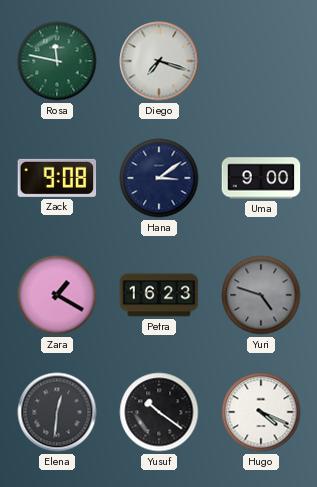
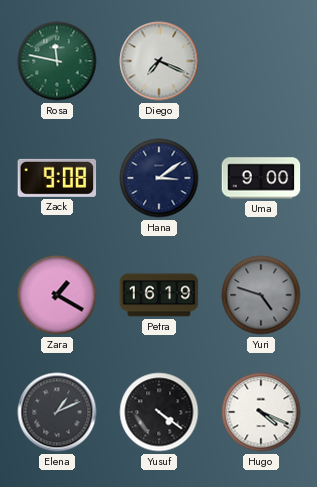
Diego: 7:18 -> 7:19
Petra: 16:23 -> 16:19
Elena: 12:31 -> 1:11
Yusuf: 10:21 -> 4:21
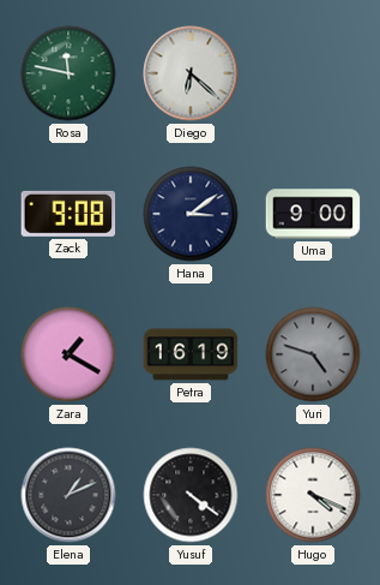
Diego: 7:19 -> 6:22
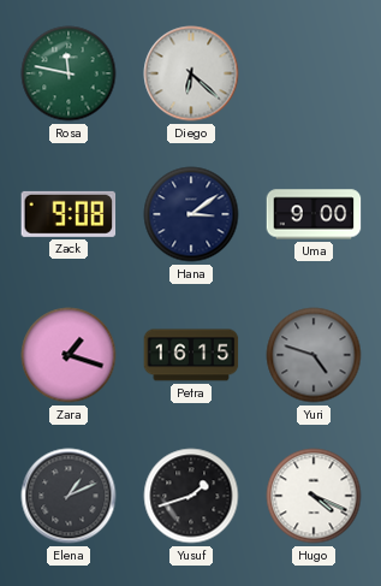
Zara: 1:20 -> 1:18
Petra: 16:19 -> 16:15
Yusuf: 4:21 -> 1:42
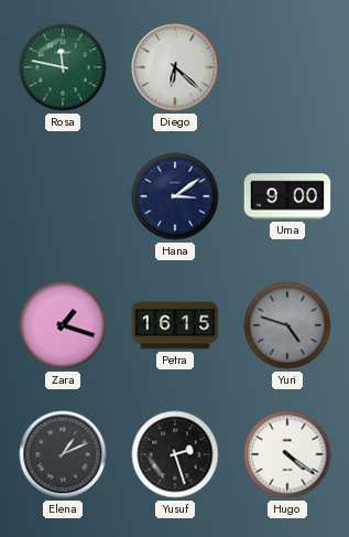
Zack: 9:08 -> none
Yusuf: 1:42 -> 2:27
Hugo: 4:19 -> 4:21
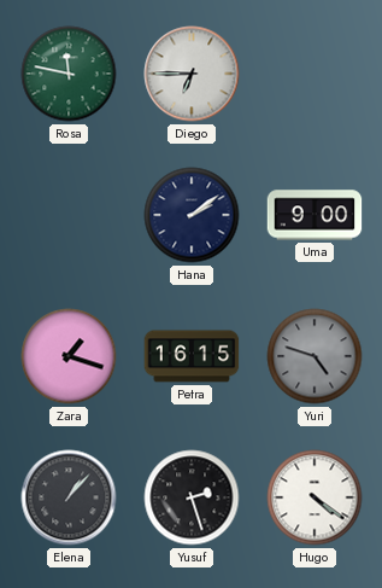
Diego: 6:22 -> 6:45
Hana: 3:09 -> 2:09
Elena: 1:11 -> 1:07
